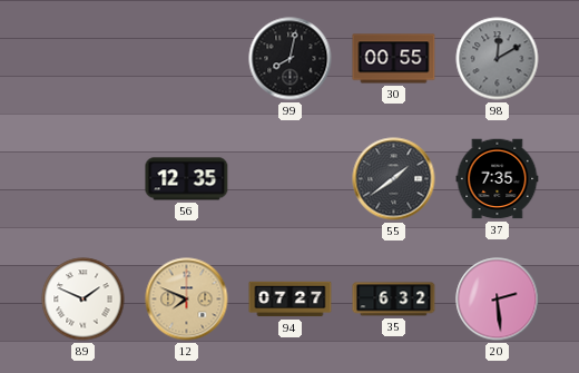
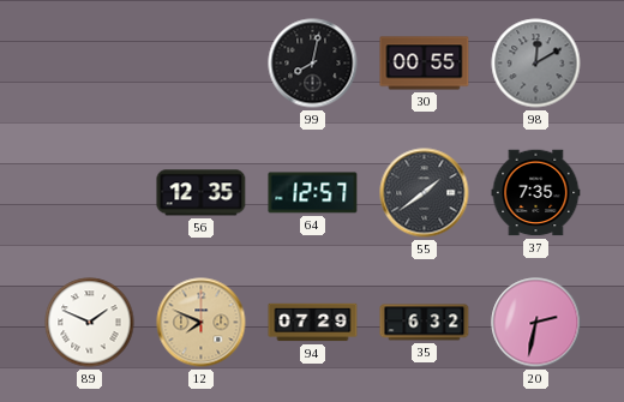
64: none -> 12:57
94: 07:27 -> 07:29
20: 2:29 -> 2:32
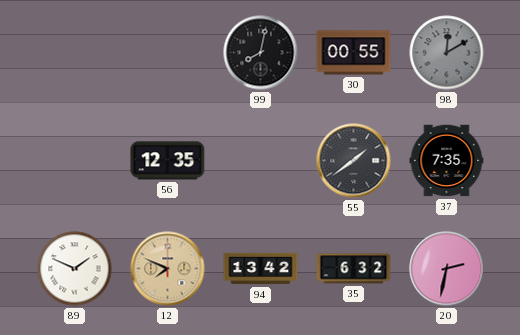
64: 12:57 -> none
94: 07:29 -> 13:42
